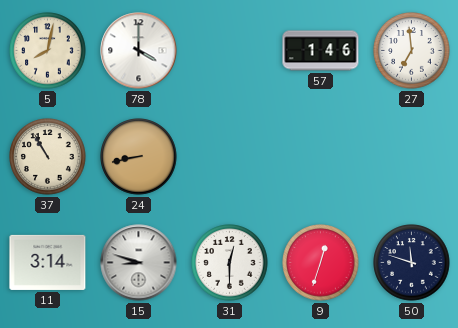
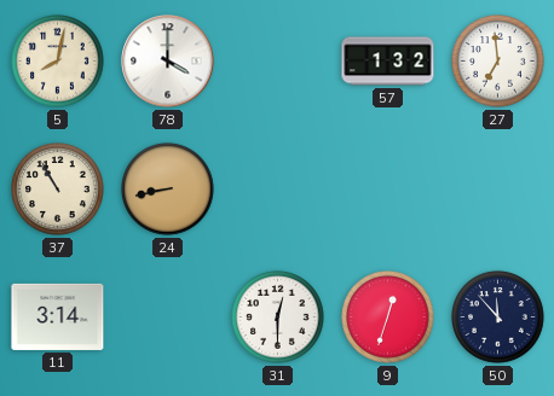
57: 1:46 -> 1:32
15: 8:48 -> none
50: 11:48 -> 11:53
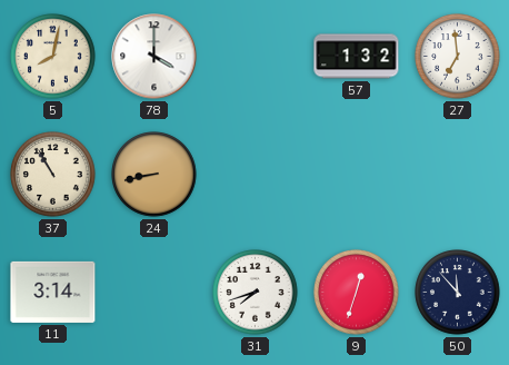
31: 12:30 -> 7:42
